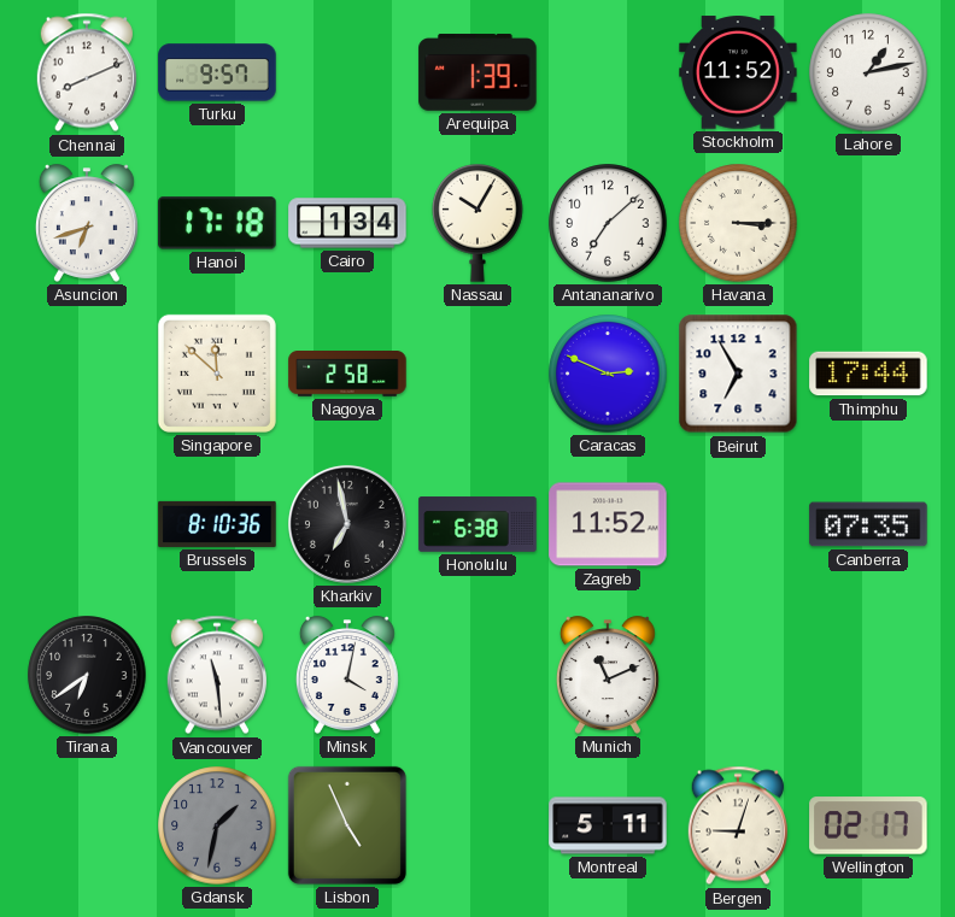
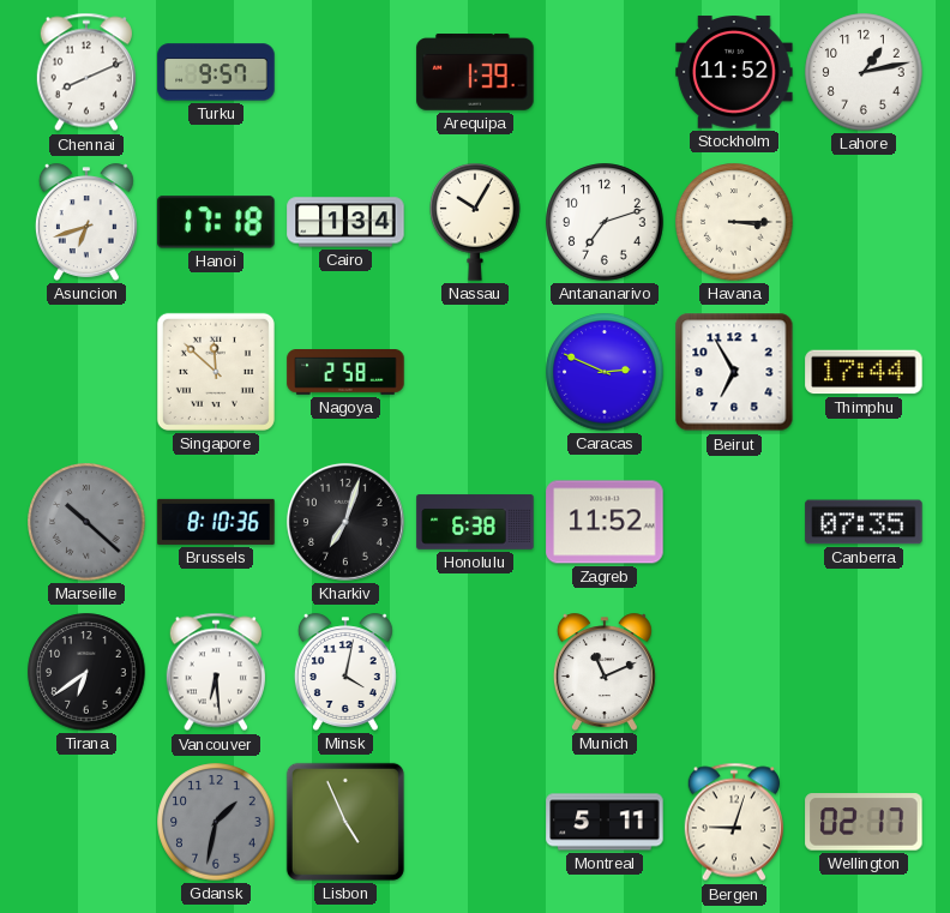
Antananarivo: 7:08 -> 7:12
Marseille: none -> 10:22
Kharkiv: 6:58 -> 7:03
Vancouver: 11:29 -> 6:29
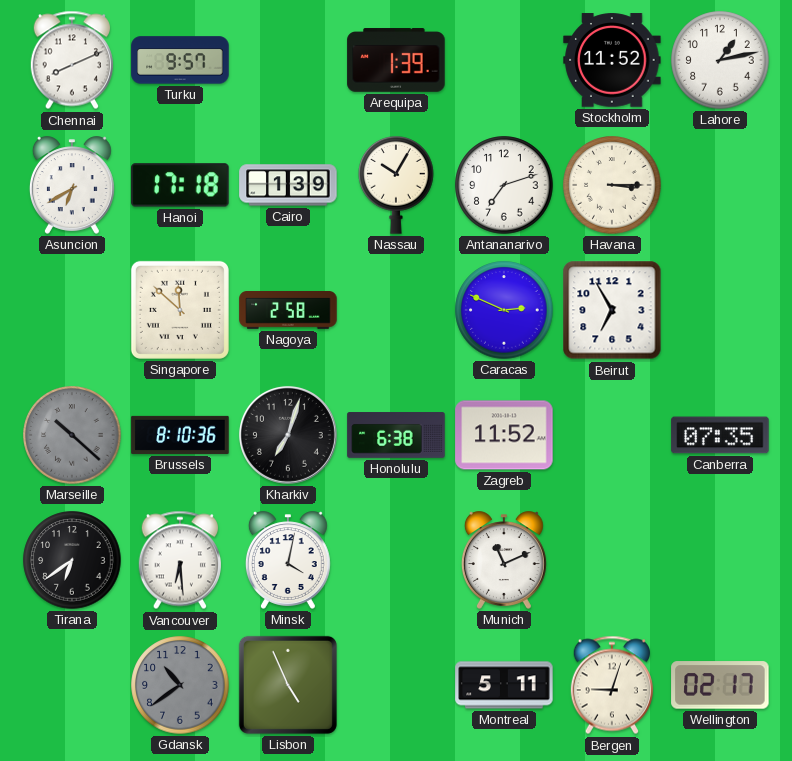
Asuncion: 6:42 -> 6:40
Cairo: 1:34 -> 1:39
Thimphu: 17:44 -> none
Gdansk: 1:32 -> 10:39
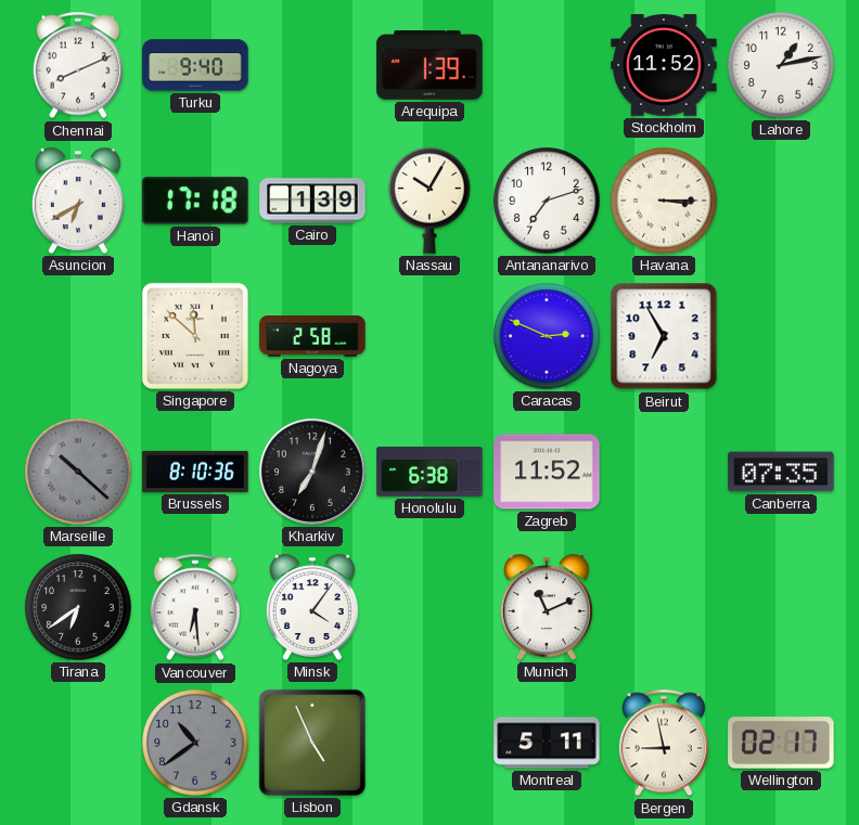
Turku: 9:57 -> 9:40
Minsk: 4:02 -> 4:06
Bergen: 9:03 -> 8:58
